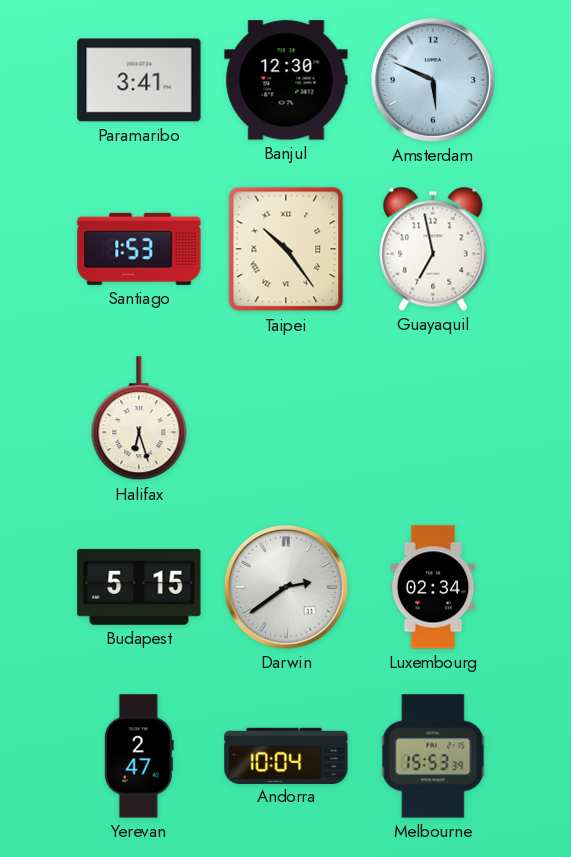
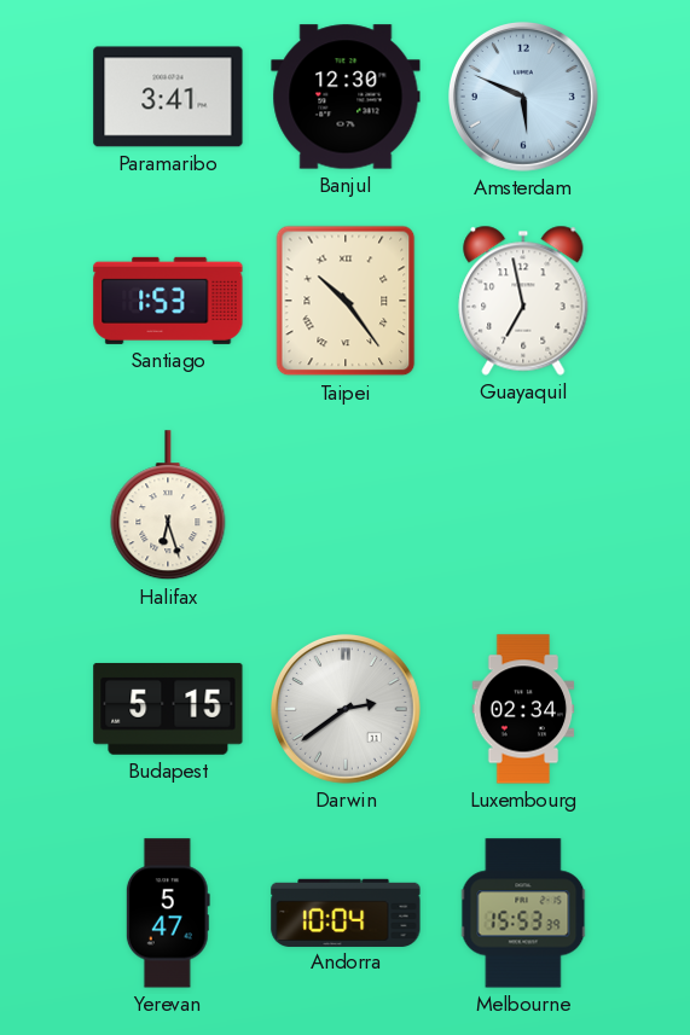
Yerevan: 2:47 -> 5:47
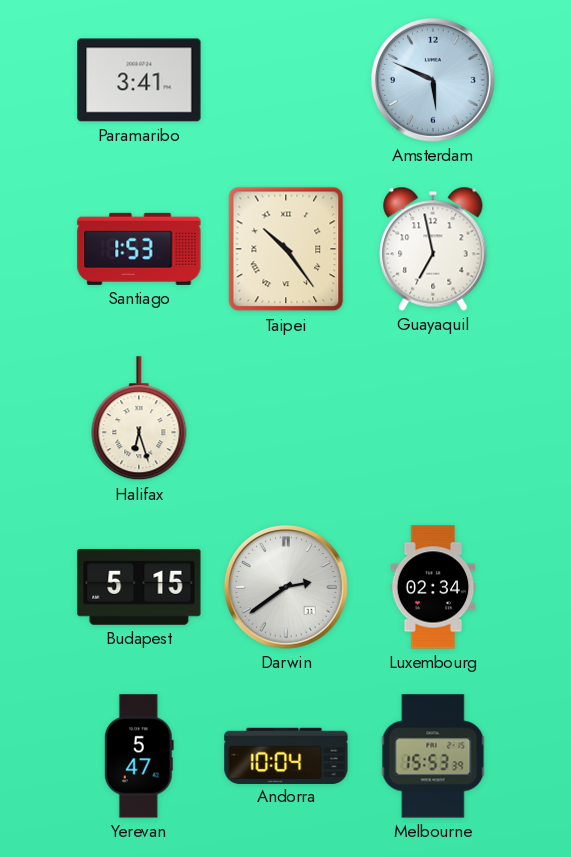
Banjul: 12:30 -> none
